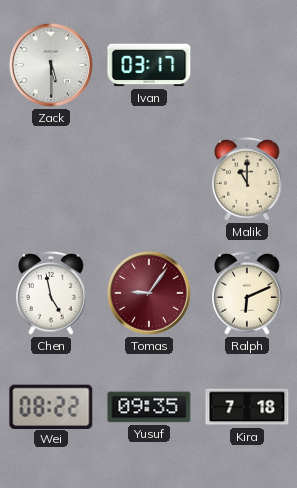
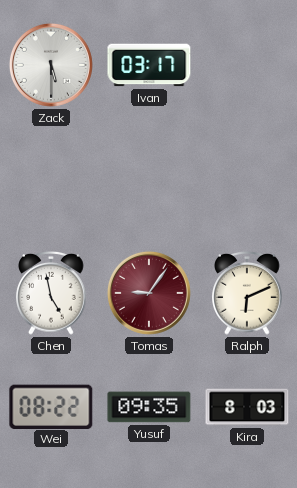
Malik: 11:00 -> none
Kira: 7:18 -> 8:03
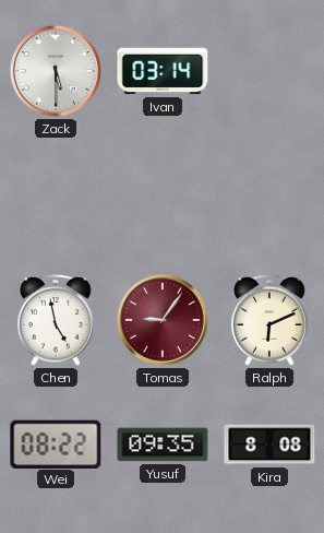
Ivan: 03:17 -> 03:14
Kira: 8:03 -> 8:08
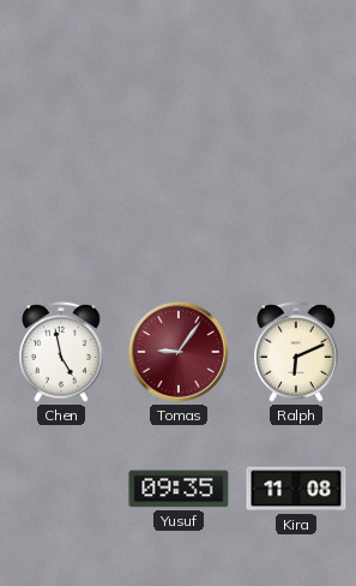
Zack: 5:30 -> none
Ivan: 03:14 -> none
Wei: 08:22 -> none
Kira: 8:08 -> 11:08
